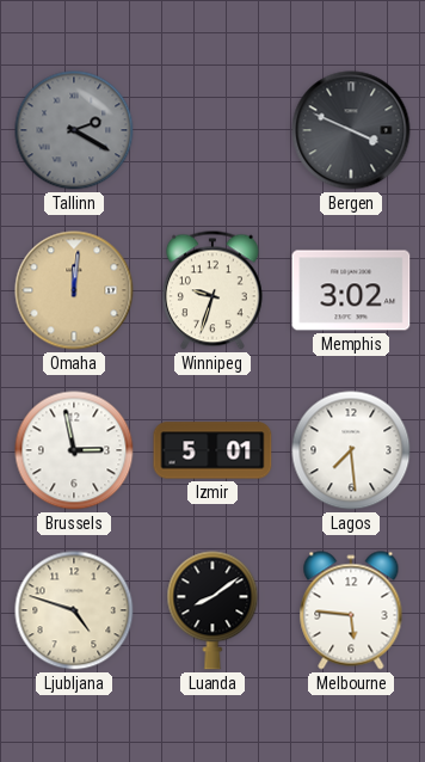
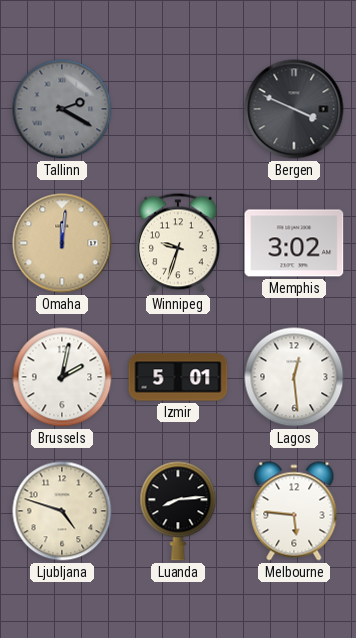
Brussels: 2:58 -> 2:02
Lagos: 7:29 -> 12:29
Luanda: 8:09 -> 8:14
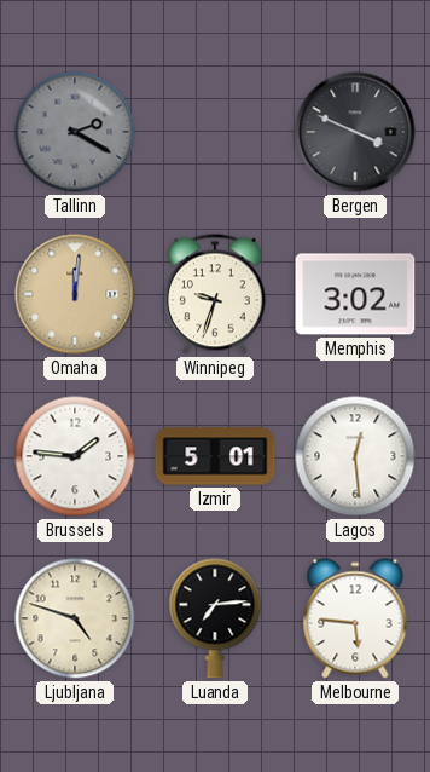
Brussels: 2:02 -> 1:46
Luanda: 8:14 -> 7:14
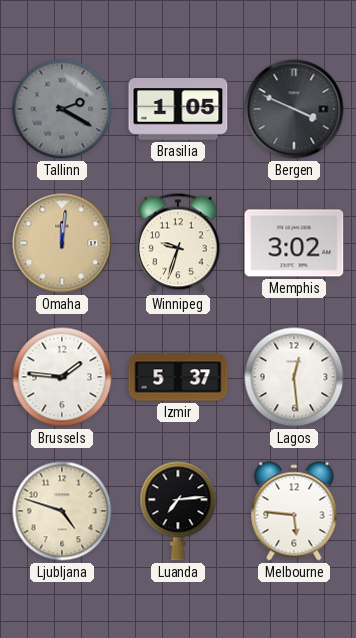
Brasilia: none -> 1:05
Izmir: 5:01 -> 5:37
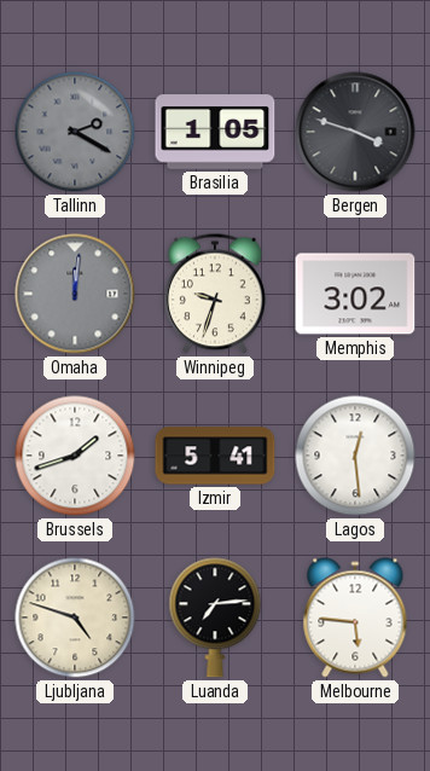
Bergen: 3:49 -> 3:48
Omaha dial: champagne -> grey
Brussels: 1:46 -> 1:42
Izmir: 5:37 -> 5:41
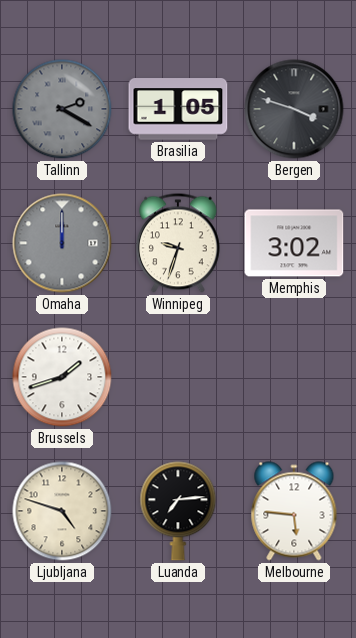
Omaha: 12:01 -> 12:00
Izmir: 5:41 -> none
Lagos: 12:29 -> none
